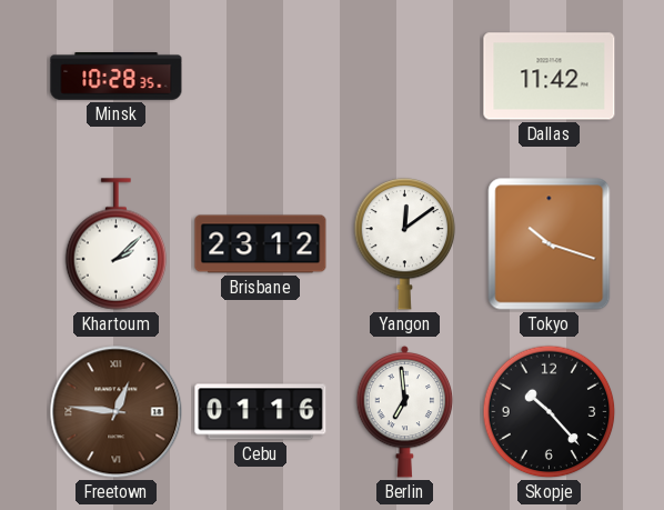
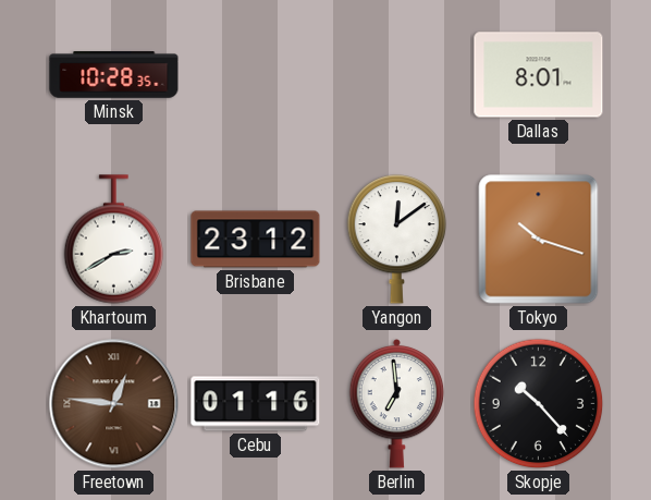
Dallas: 11:42 -> 8:01
Khartoum: 2:08 -> 2:40
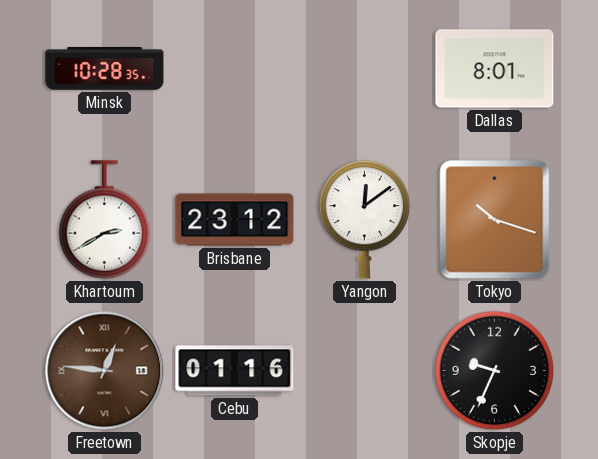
Berlin: 6:59 -> none
Skopje: 10:23 -> 9:34
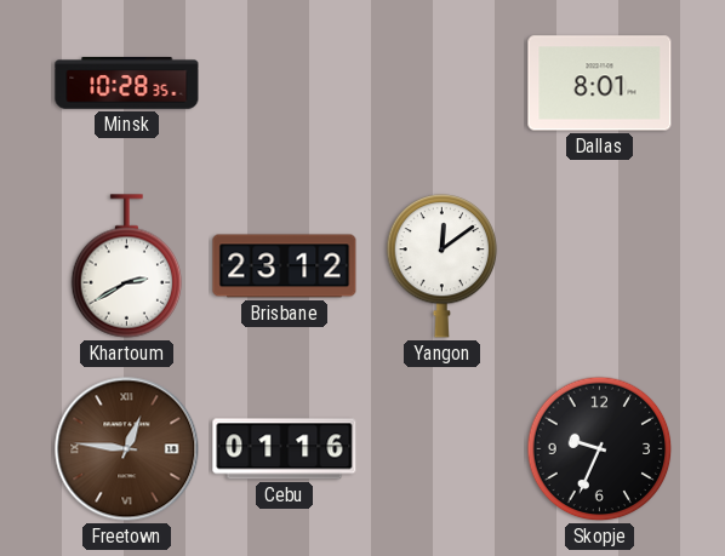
Tokyo: 10:18 -> none
